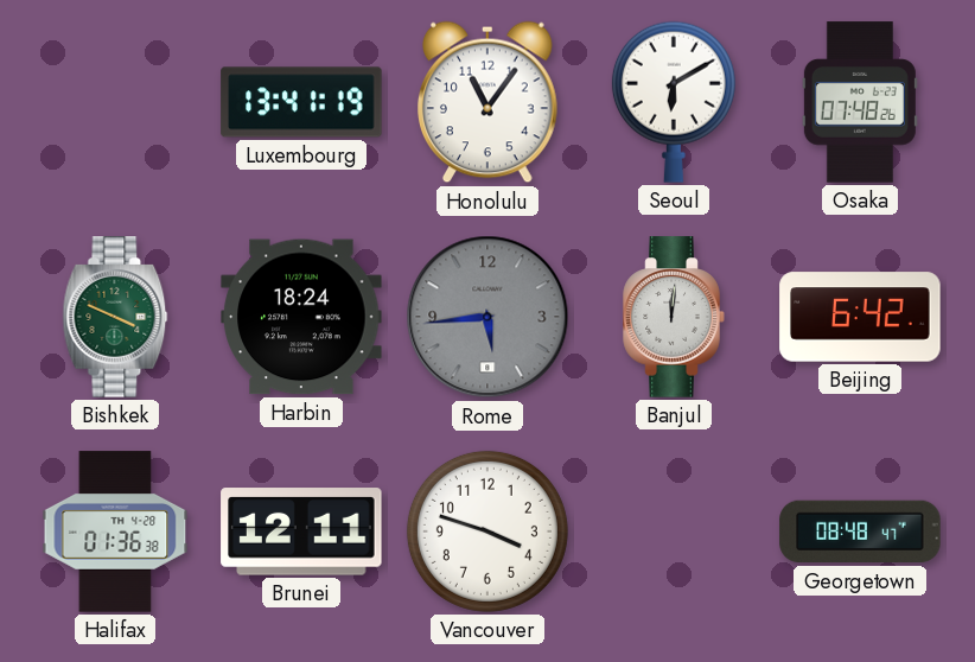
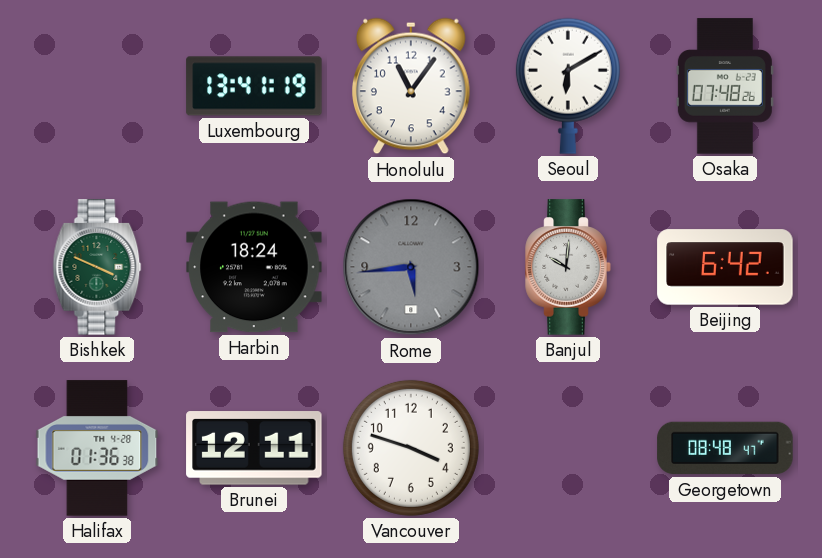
Banjul: 12:01 -> 10:01
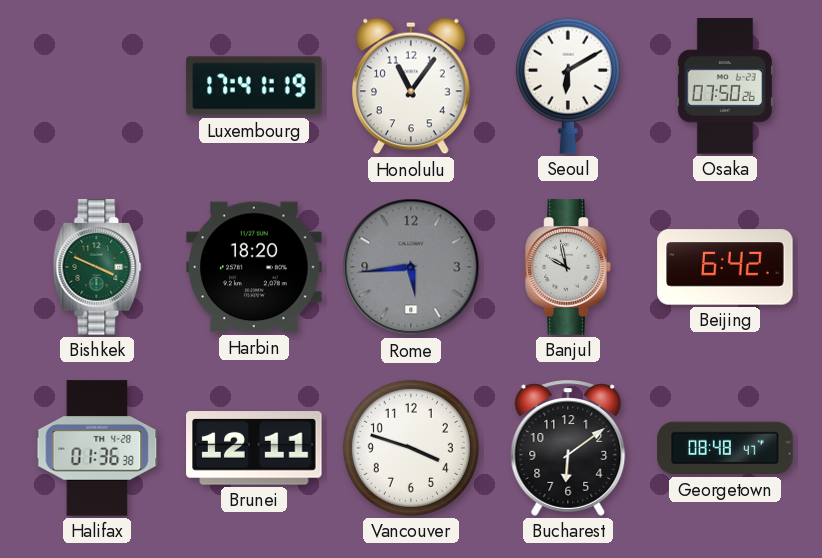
Luxembourg: 13:41 -> 17:41
Osaka: 07:48 -> 07:50
Harbin: 18:24 -> 18:20
Banjul: 10:01 -> 9:58
Bucharest: none -> 6:09
